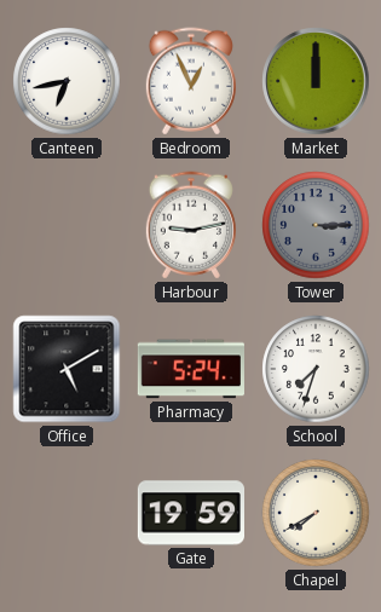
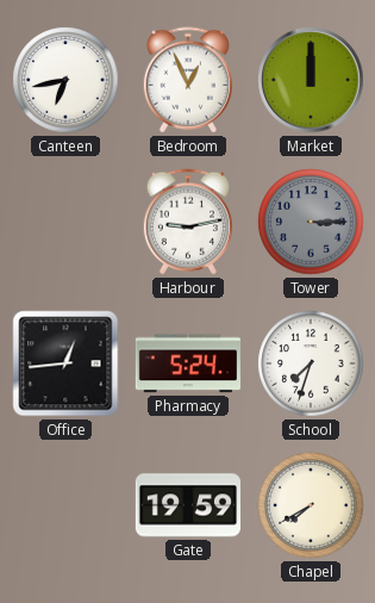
Office: 5:10 -> 12:44
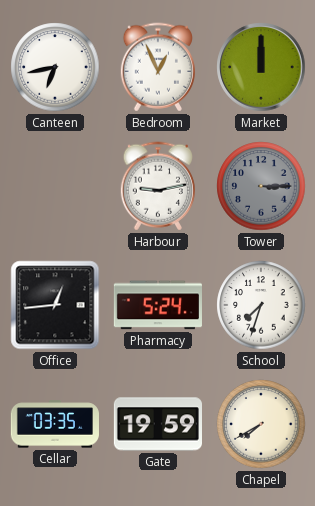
Cellar: none -> 03:35
